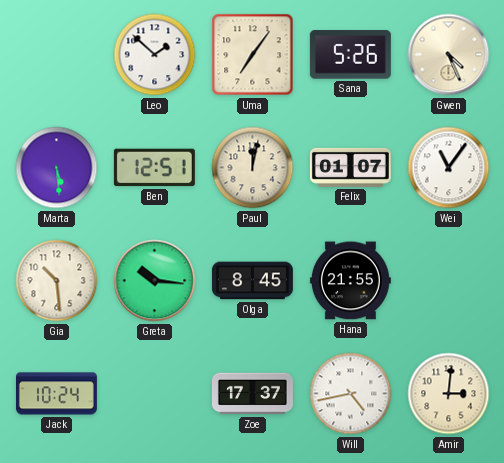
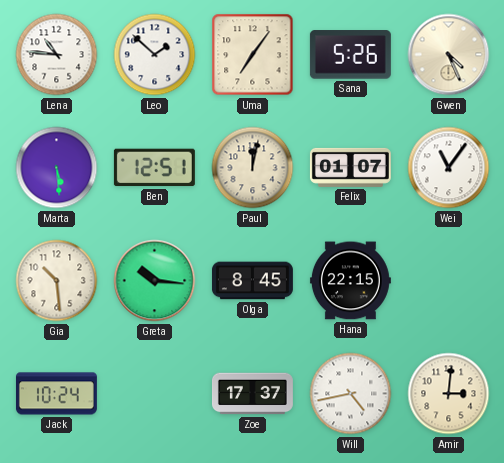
Lena: none -> 10:46
Hana: 21:55 -> 22:15
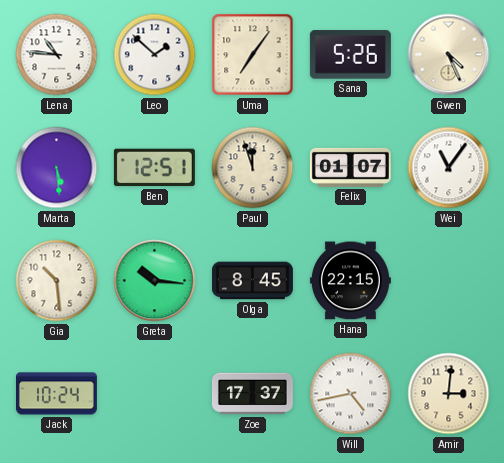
Paul: 12:02 -> 11:57
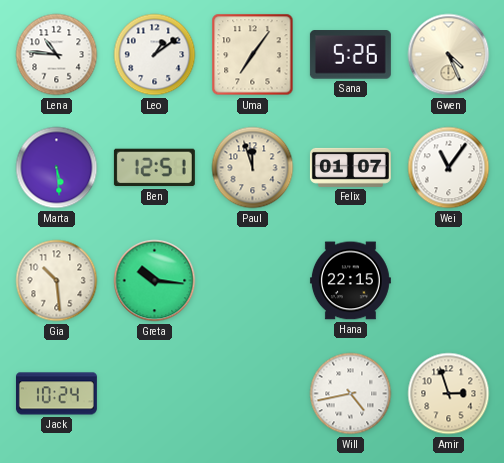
Leo: 1:52 -> 1:09
Olga: 8:45 -> none
Zoe: 17:37 -> none
Amir: 3:01 -> 2:57
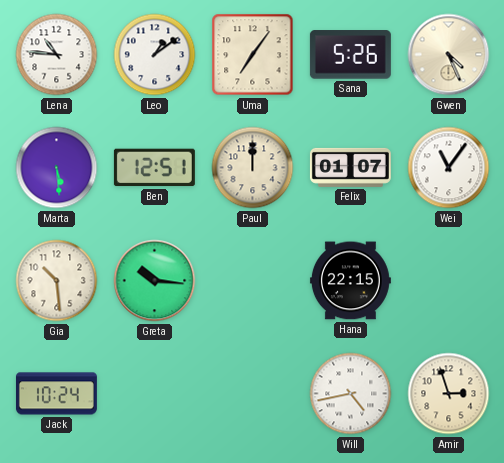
Paul: 11:57 -> 12:00
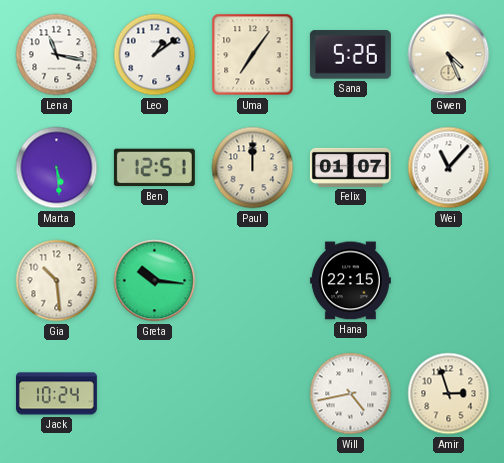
Lena: 10:46 -> 11:17
Wei: 11:06 -> 11:07
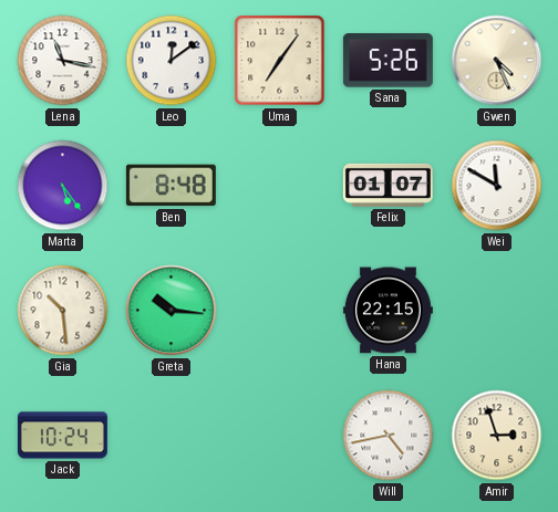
Leo: 1:09 -> 12:09
Marta: 5:29 -> 5:24
Ben: 12:51 -> 8:48
Paul: 12:00 -> none
Wei: 11:07 -> 11:50
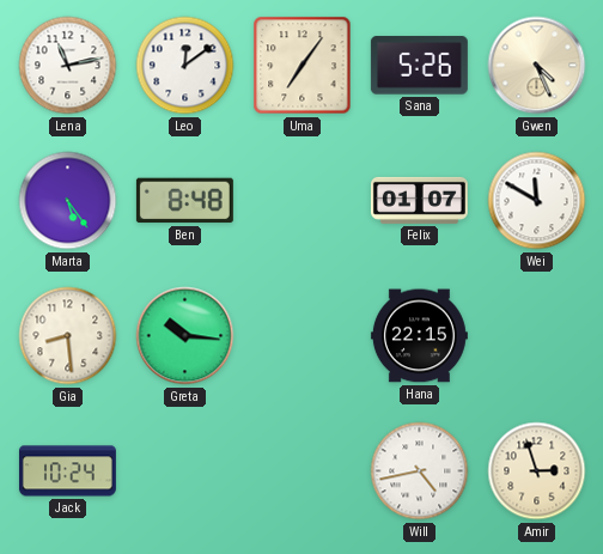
Lena: 11:17 -> 11:13
Gia: 10:29 -> 8:29
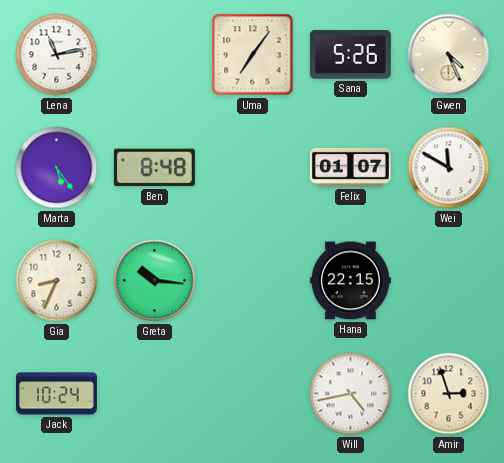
Leo: 12:09 -> none
Gia: 8:29 -> 8:34
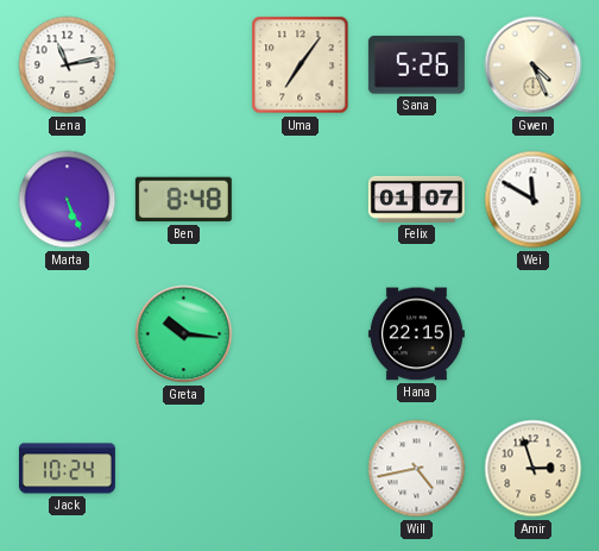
Marta: 5:24 -> 5:26
Gia: 8:34 -> none
